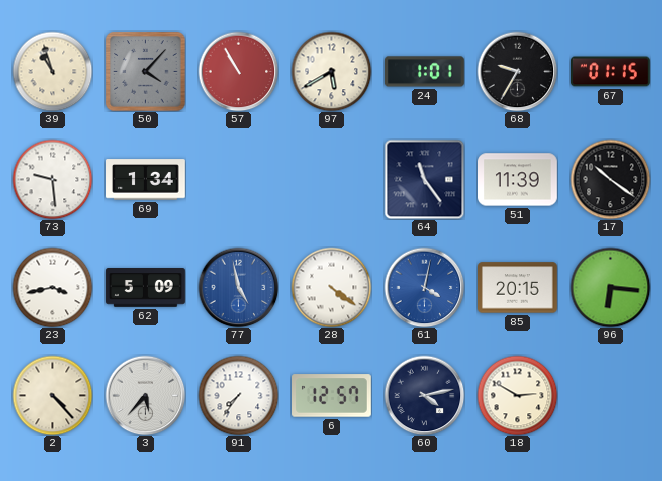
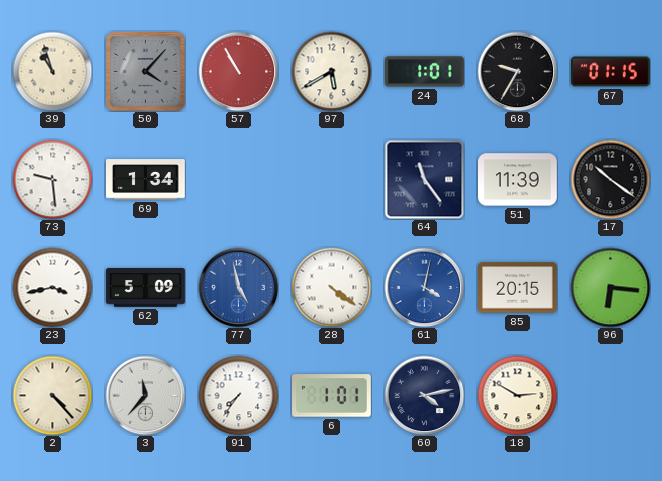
3: 5:37 -> 11:37
6: 12:57 -> 1:01
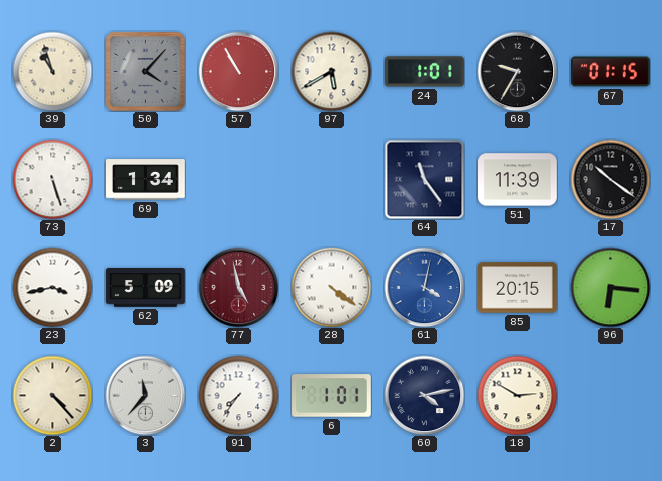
73: 9:29 -> 5:27
77 dial: blue -> burgundy
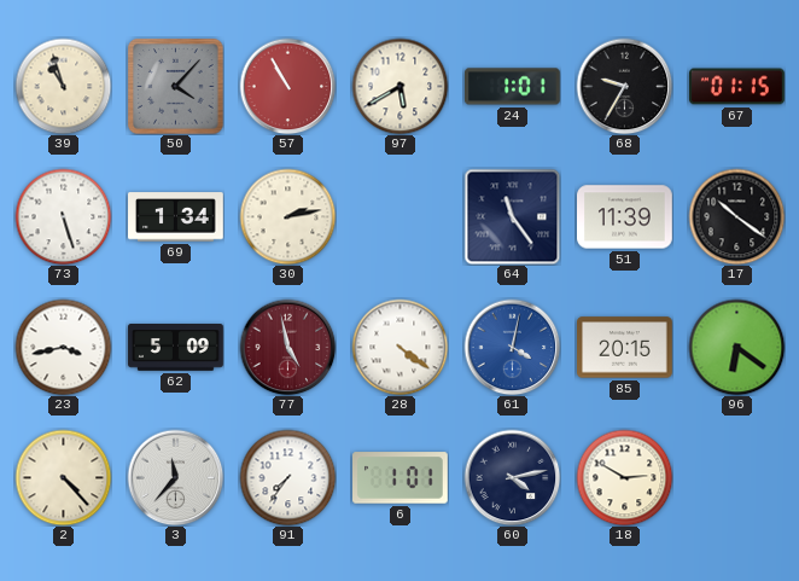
30: none -> 2:13
96: 6:16 -> 6:21
